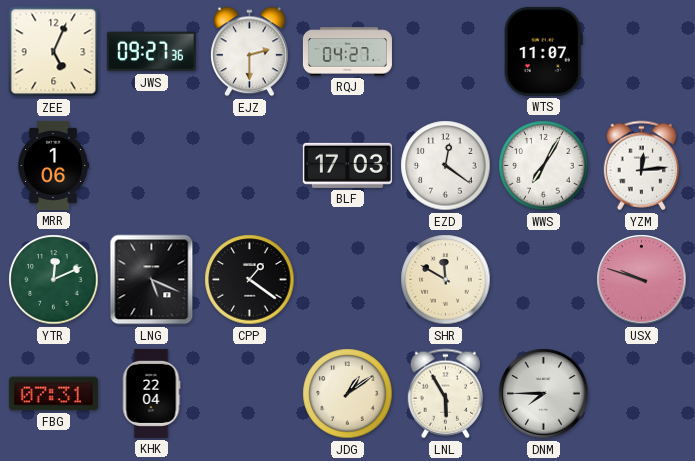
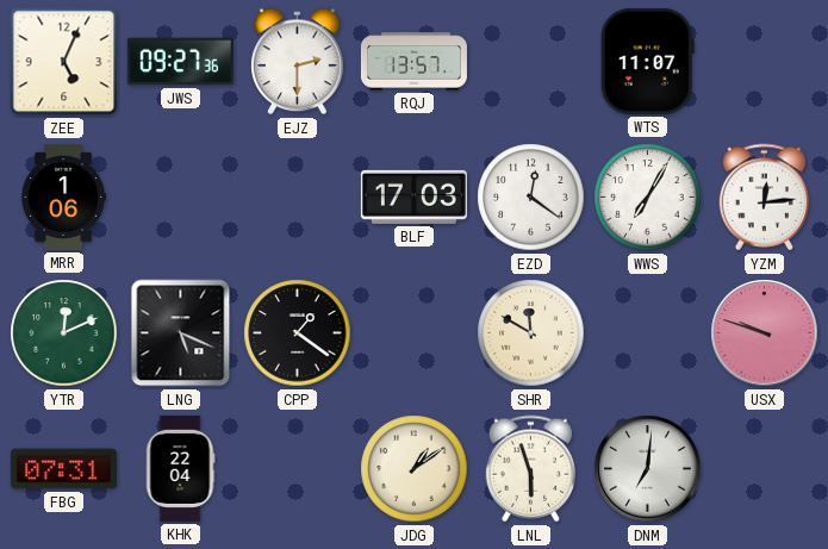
RQJ: 04:27 -> 13:57
LNL: 5:55 -> 5:57
DNM: 7:45 -> 7:01
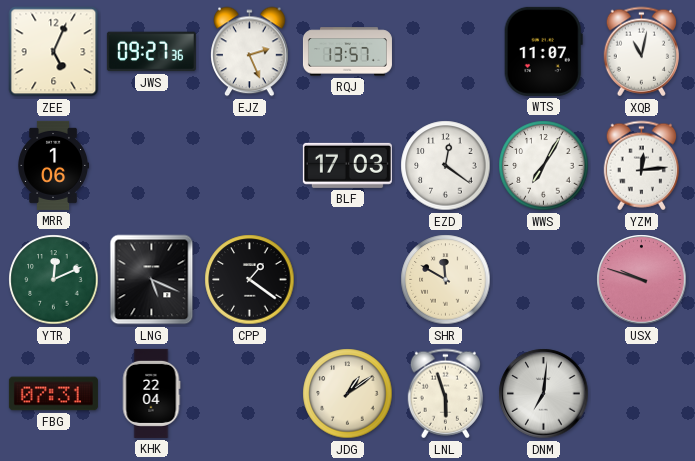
EJZ: 2:30 -> 2:26
XQB: none -> 11:02
